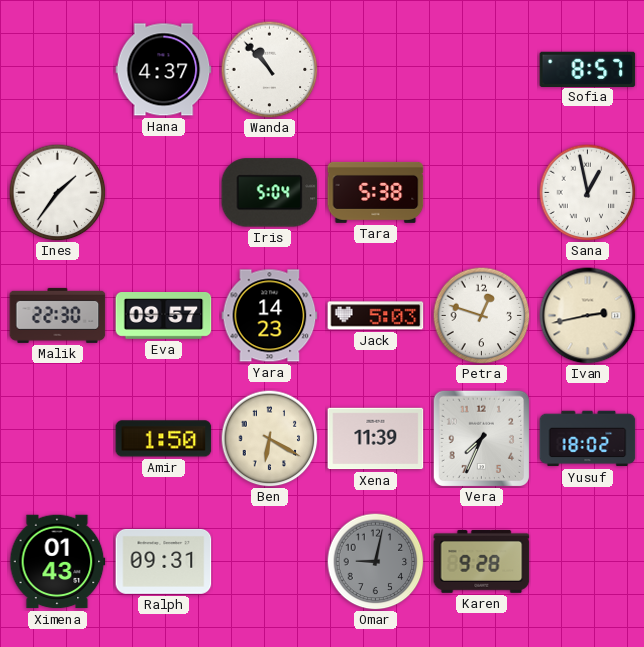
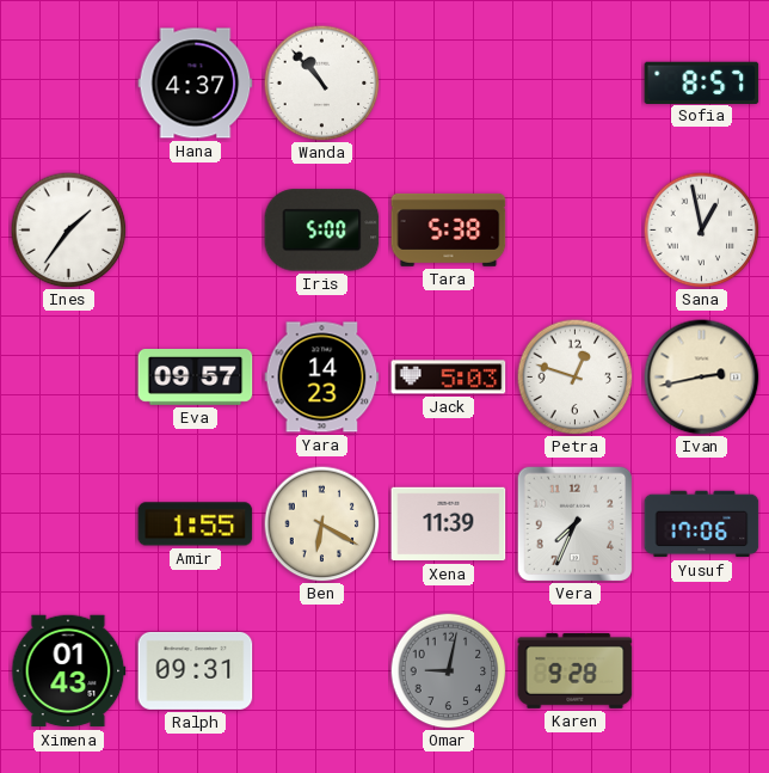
Iris: 5:04 -> 5:00
Malik: 22:30 -> none
Amir: 1:50 -> 1:55
Yusuf: 18:02 -> 17:06
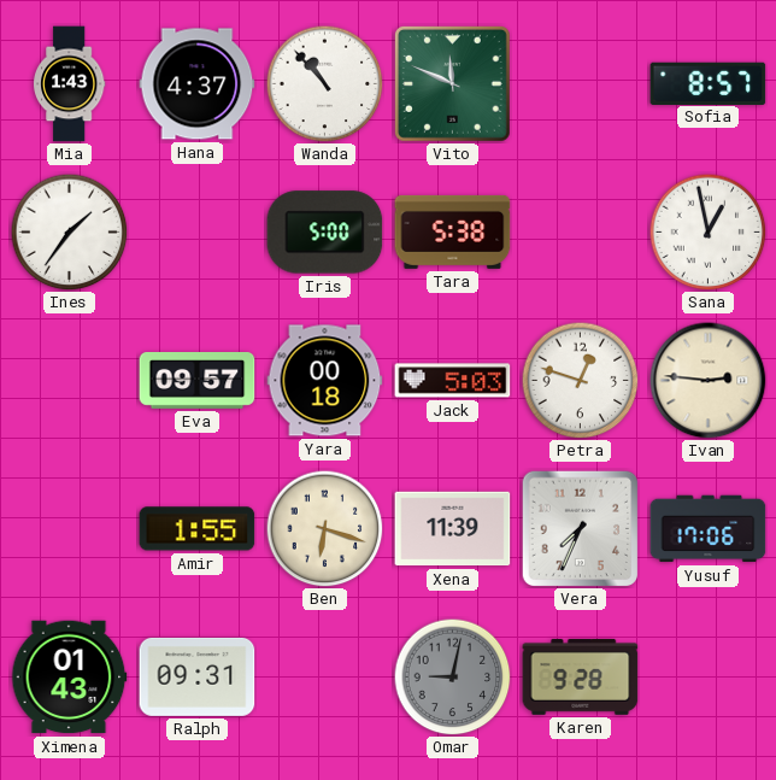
Mia: none -> 1:43
Vito: none -> 11:49
Yara: 14:23 -> 00:18
Ivan: 2:43 -> 2:46
Ben: 6:20 -> 6:18
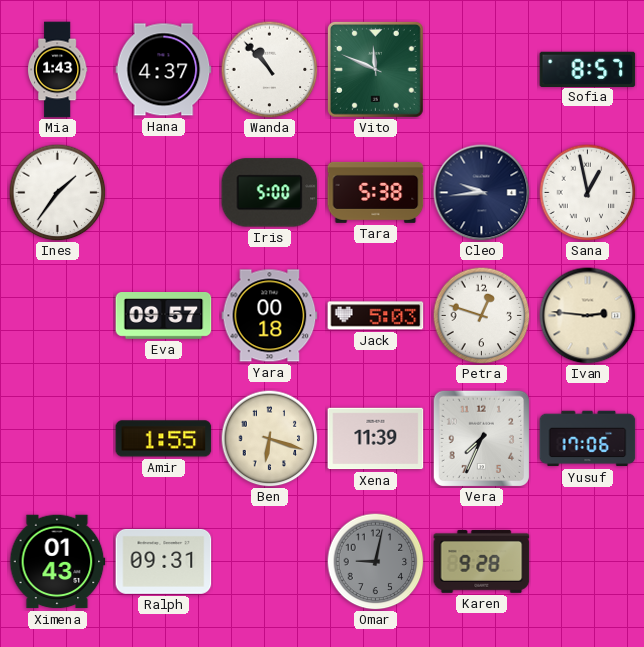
Cleo: none -> 9:44
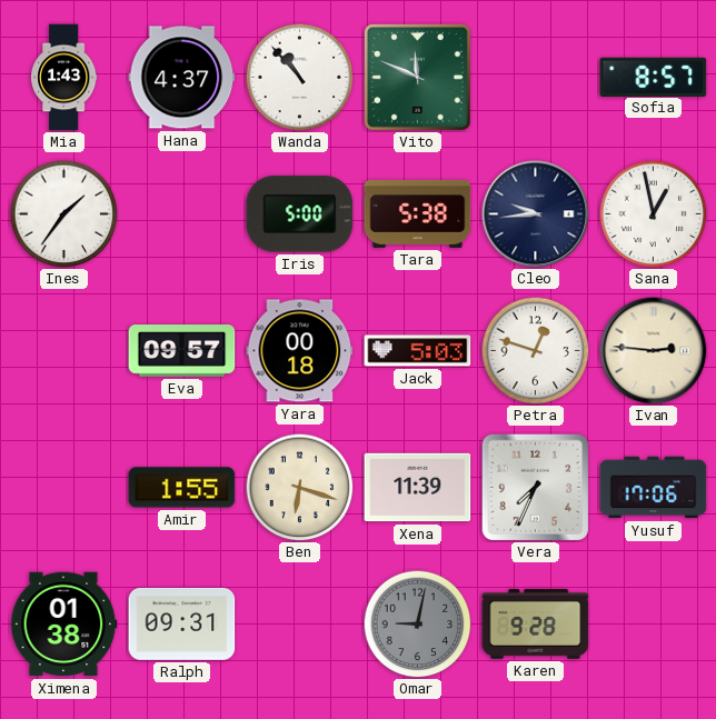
Ximena: 01:43 -> 01:38
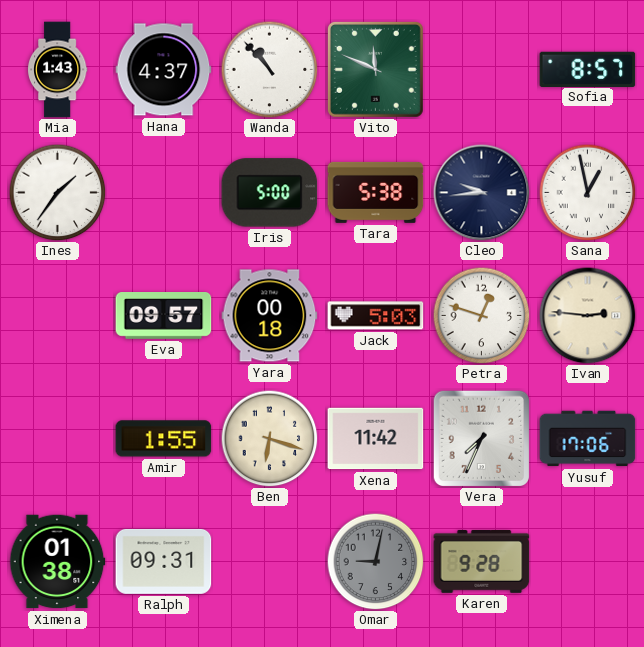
Xena: 11:39 -> 11:42
